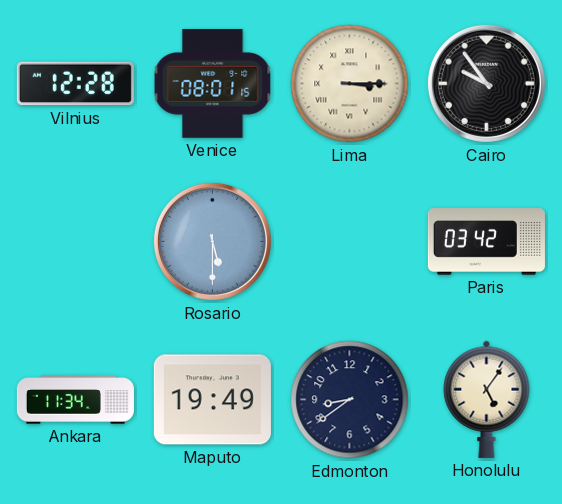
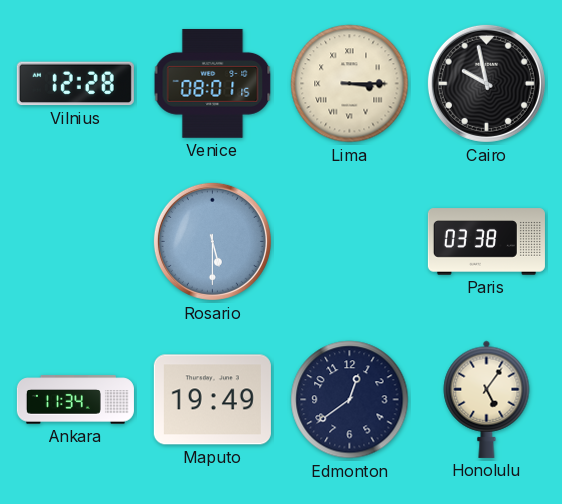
Cairo: 9:54 -> 9:58
Paris: 03:42 -> 03:38
Edmonton: 8:39 -> 12:39
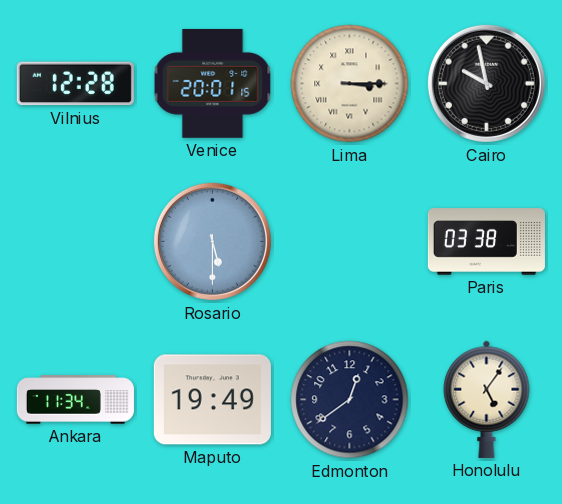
Venice: 08:01 -> 20:01
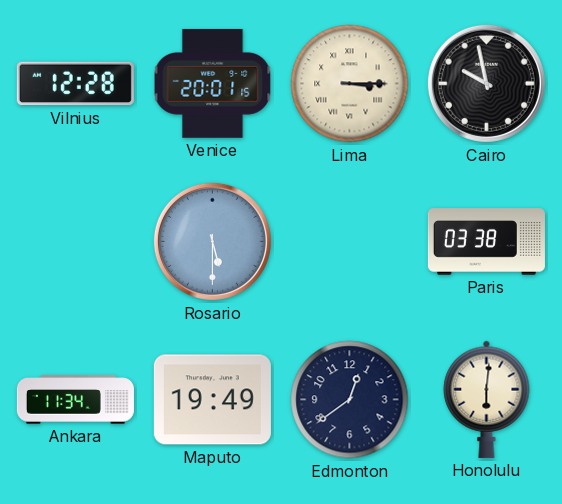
Honolulu: 5:06 -> 6:01
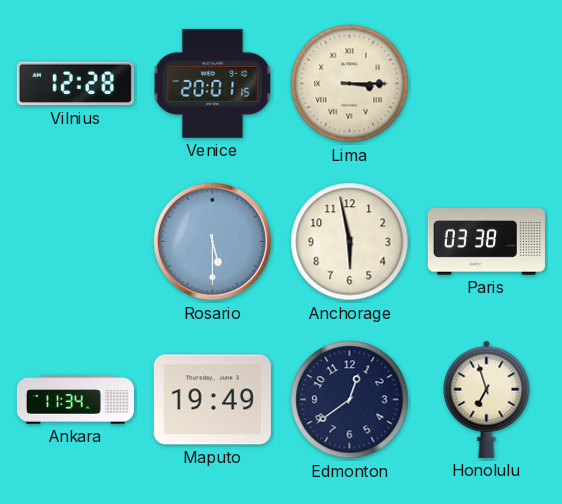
Cairo: 9:58 -> none
Anchorage: none -> 5:58
Honolulu: 6:01 -> 6:57
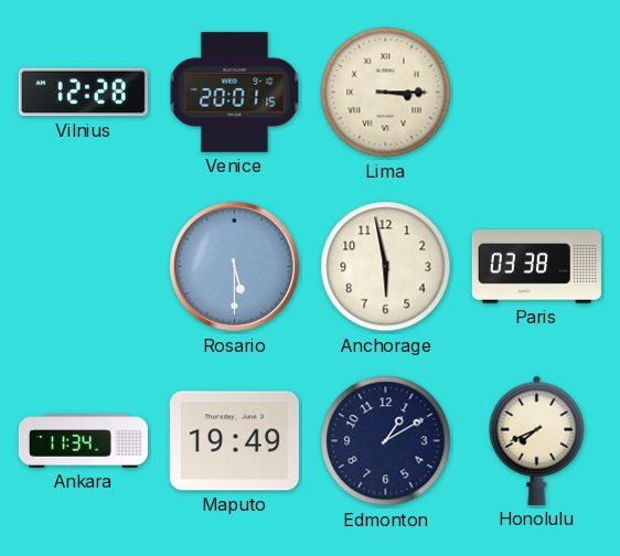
Edmonton: 12:39 -> 1:10
Honolulu: 6:57 -> 7:41
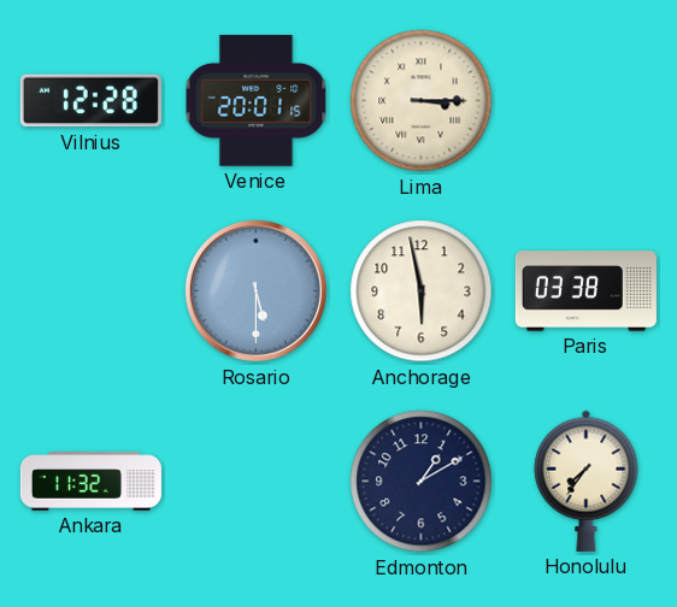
Ankara: 11:34 -> 11:32
Maputo: 19:49 -> none
Honolulu: 7:41 -> 7:36
